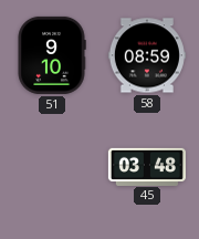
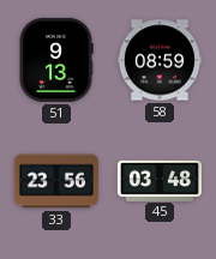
51: 9:10 -> 9:13
33: none -> 23:56
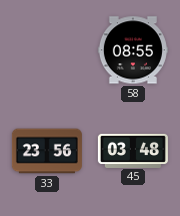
51: 9:13 -> none
58: 08:59 -> 08:55
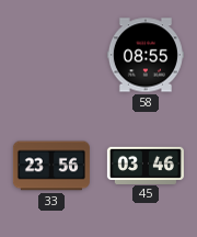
45: 03:48 -> 03:46
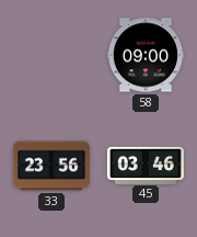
58: 08:55 -> 09:00
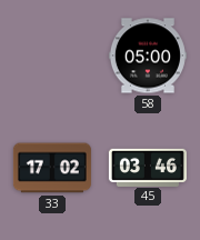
58: 09:00 -> 05:00
33: 23:56 -> 17:02
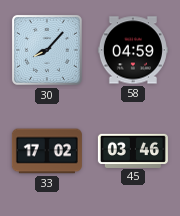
30: none -> 8:07
58: 05:00 -> 04:59
